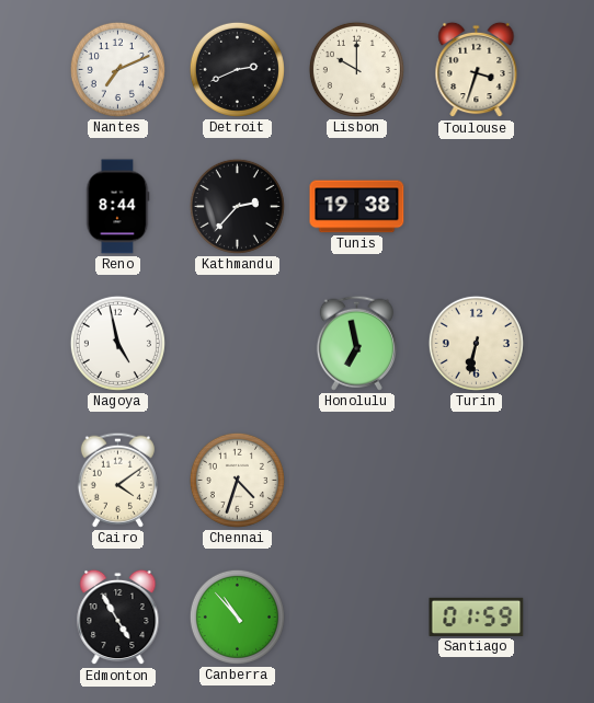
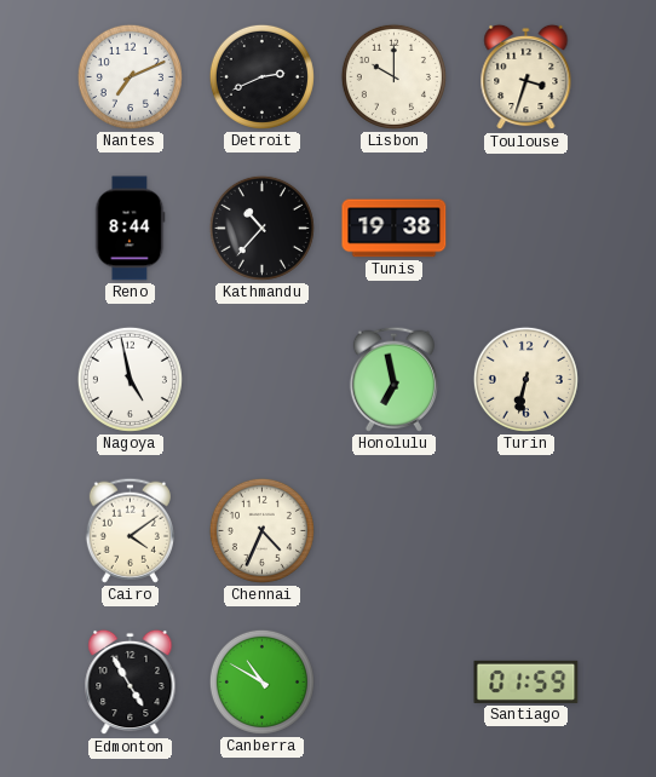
Kathmandu: 2:37 -> 10:37
Chennai: 4:33 -> 4:34
Canberra: 10:53 -> 10:50
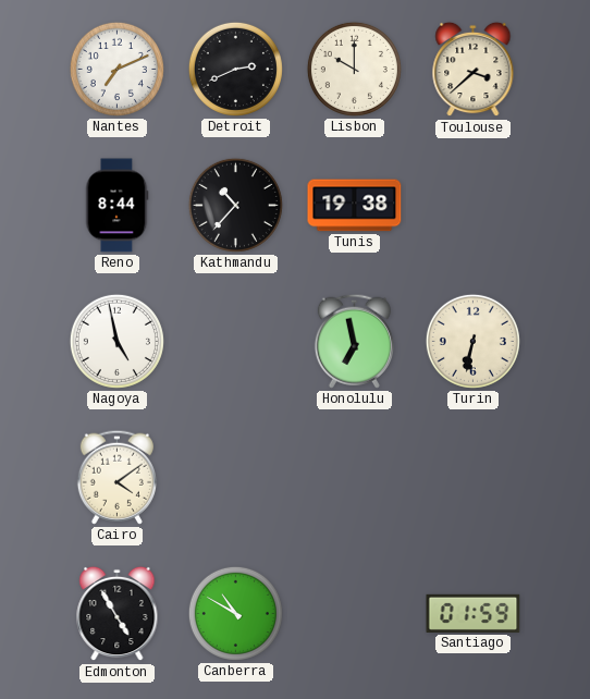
Toulouse: 3:33 -> 3:38
Chennai: 4:34 -> none
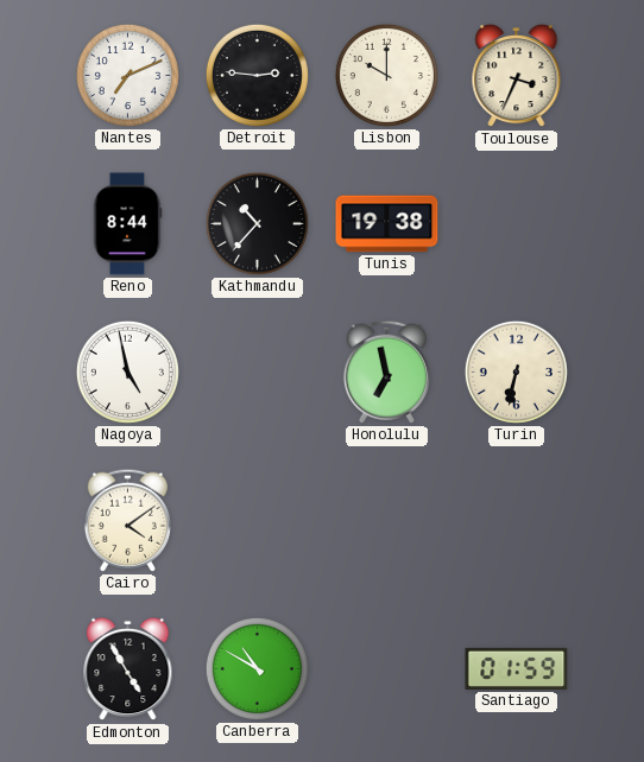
Detroit: 2:41 -> 2:46
Toulouse: 3:38 -> 3:34
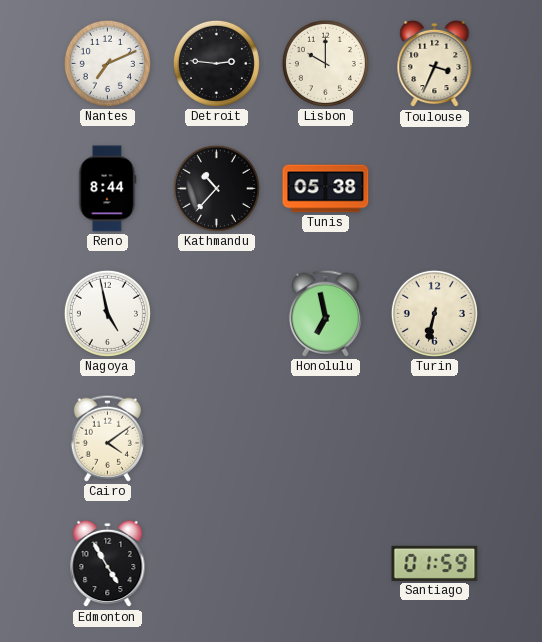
Tunis: 19:38 -> 05:38
Canberra: 10:50 -> none
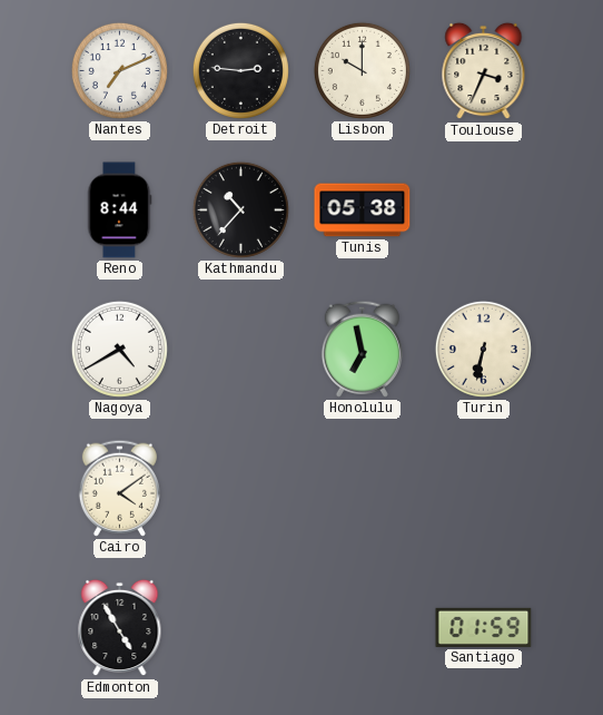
Nagoya: 4:58 -> 4:40
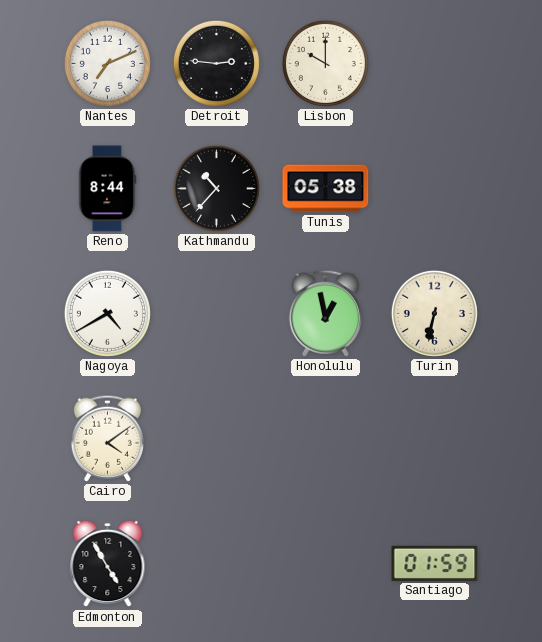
Toulouse: 3:34 -> none
Honolulu: 6:58 -> 12:58
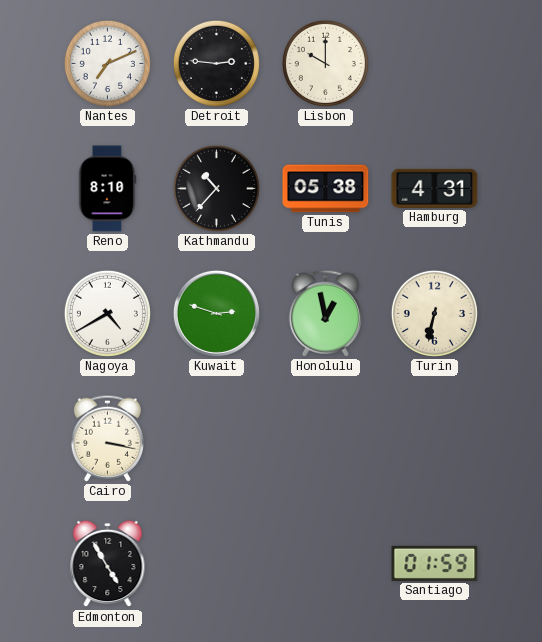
Reno: 8:44 -> 8:10
Hamburg: none -> 4:31
Kuwait: none -> 2:48
Cairo: 4:09 -> 3:17
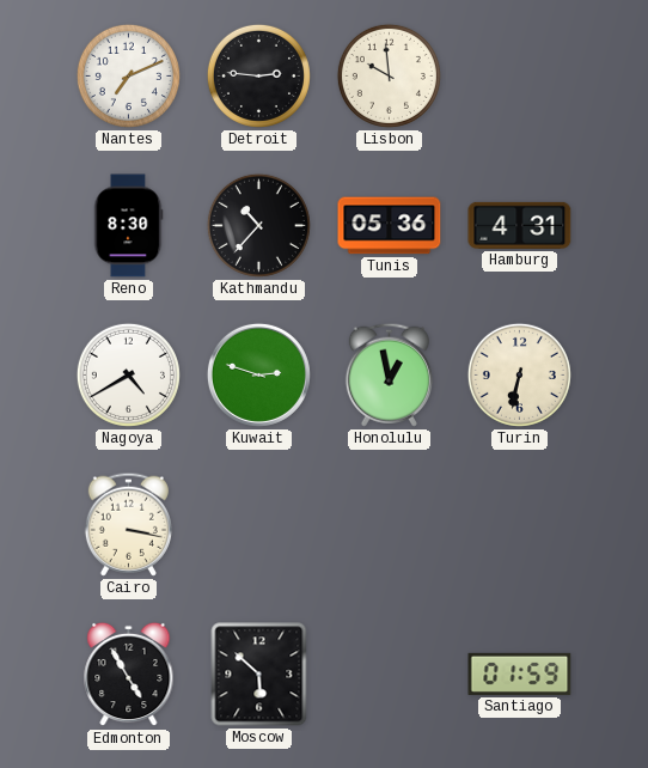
Lisbon: 10:00 -> 9:59
Reno: 8:10 -> 8:30
Tunis: 05:38 -> 05:36
Moscow: none -> 5:52
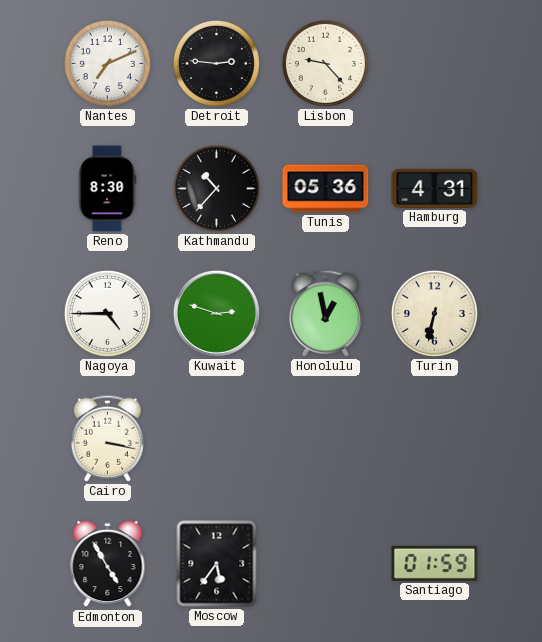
Lisbon: 9:59 -> 9:23
Nagoya: 4:40 -> 4:45
Moscow: 5:52 -> 5:36
